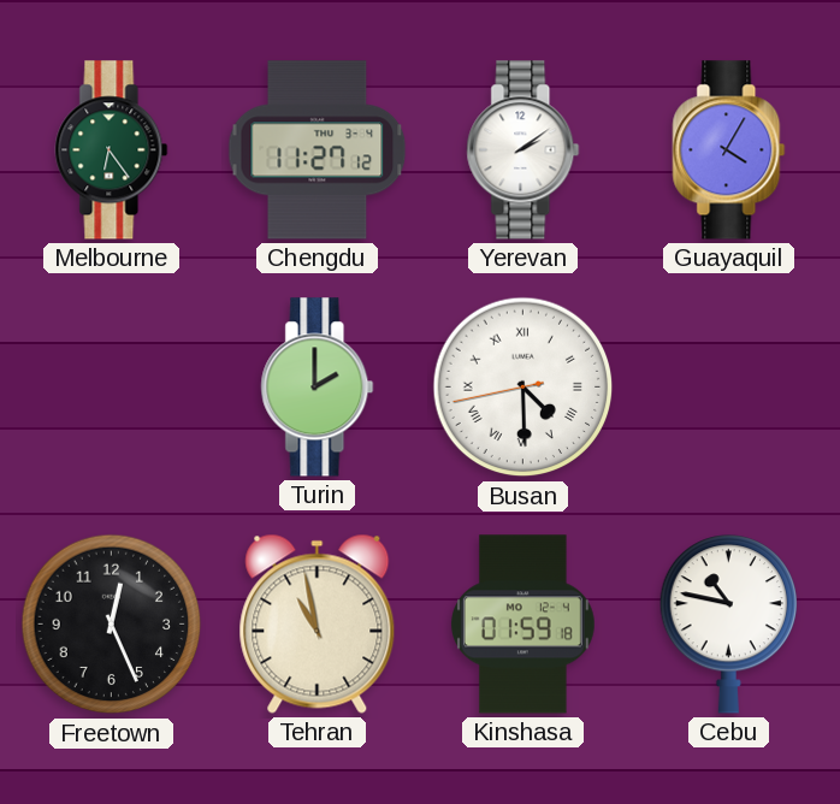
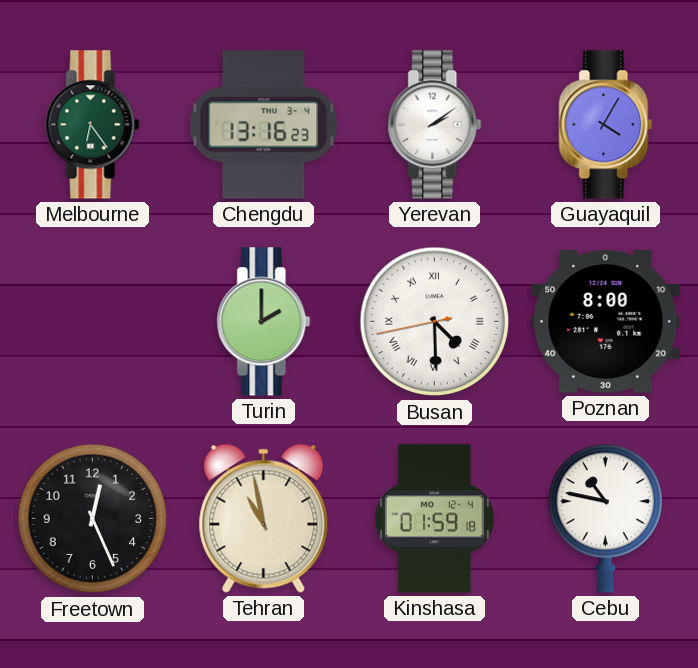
Chengdu: 11:27 -> 13:16
Poznan: none -> 8:00
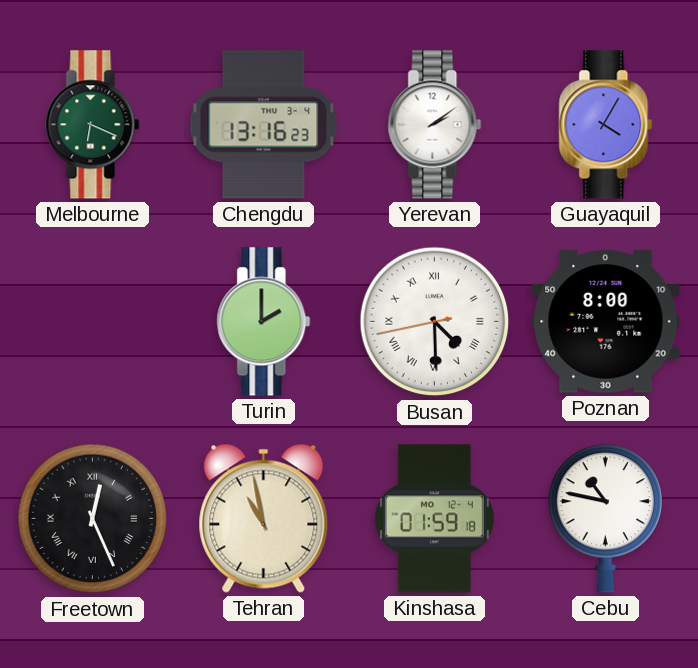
Melbourne: 6:24 -> 6:19
Freetown numerals: Arabic -> Roman
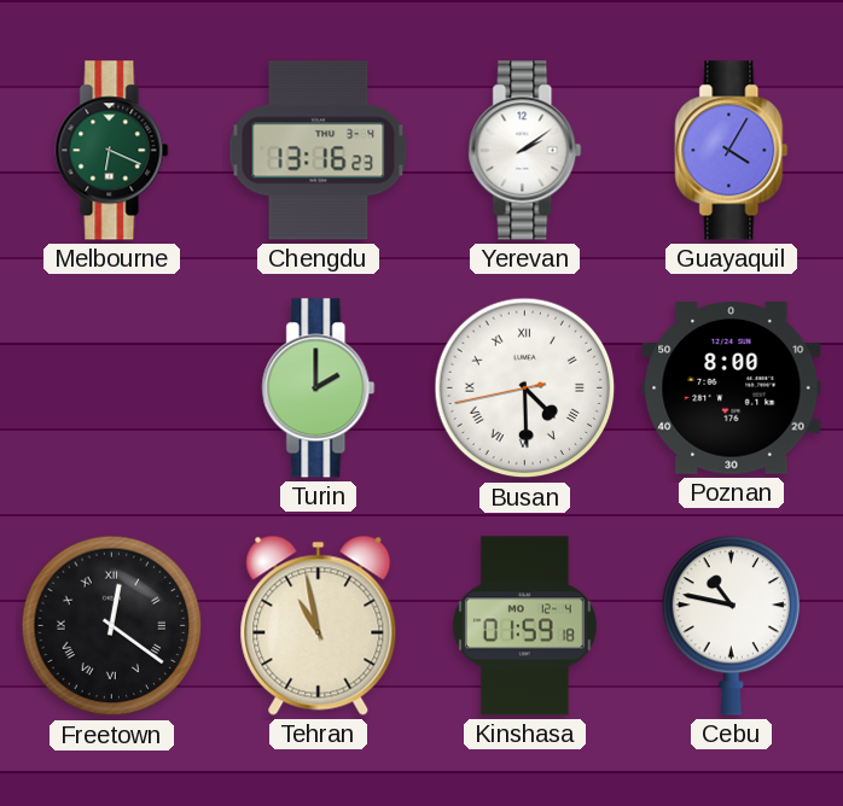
Freetown: 12:26 -> 12:21
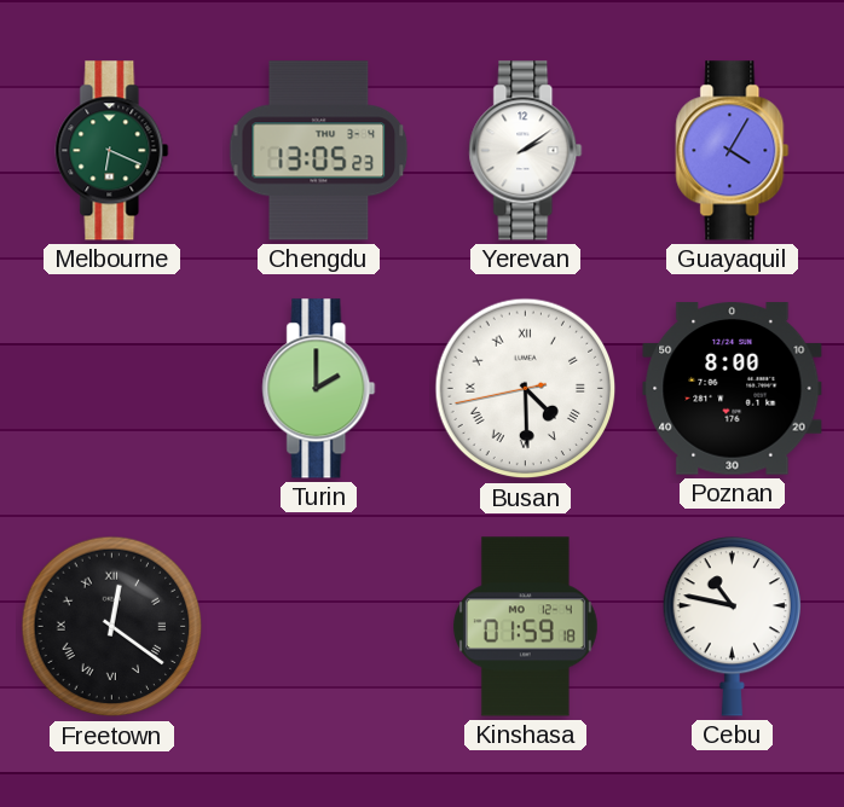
Chengdu: 13:16 -> 13:05
Tehran: 10:58 -> none
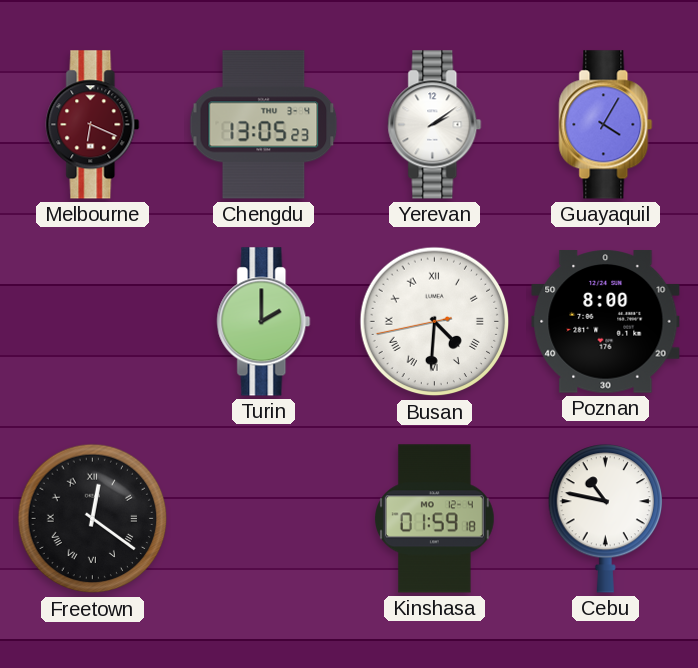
Melbourne dial: green -> burgundy
Busan: 4:29 -> 4:30
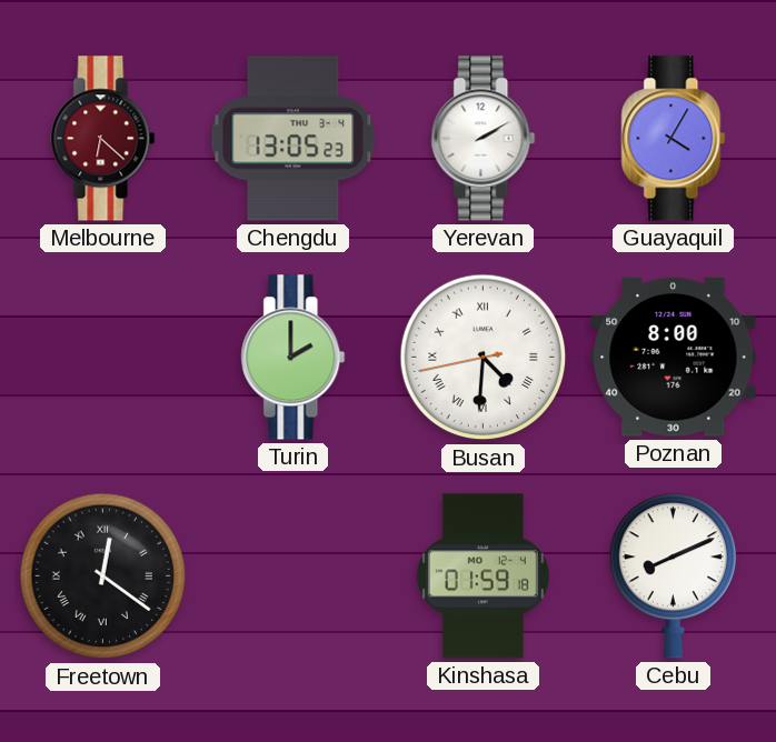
Melbourne: 6:19 -> 6:22
Yerevan: 2:09 -> 2:10
Cebu: 10:47 -> 8:11
